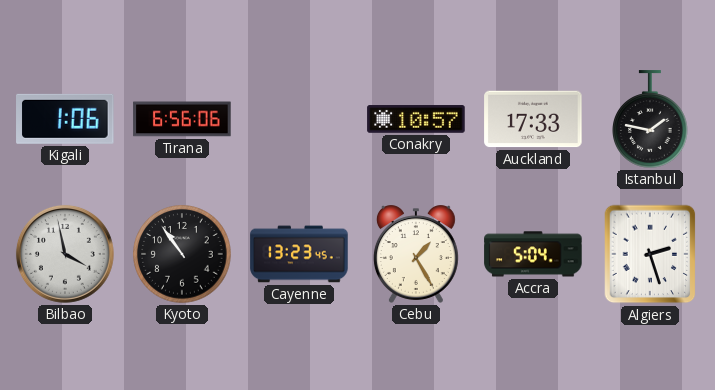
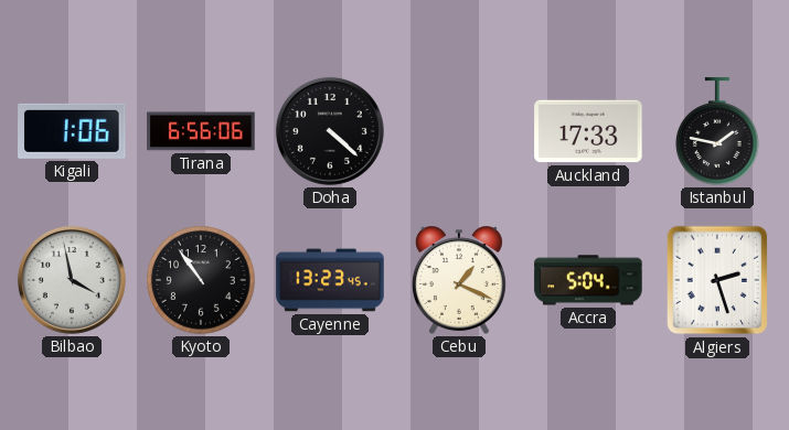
Doha: none -> 4:22
Conakry: 10:57 -> none
Cebu: 1:25 -> 1:19
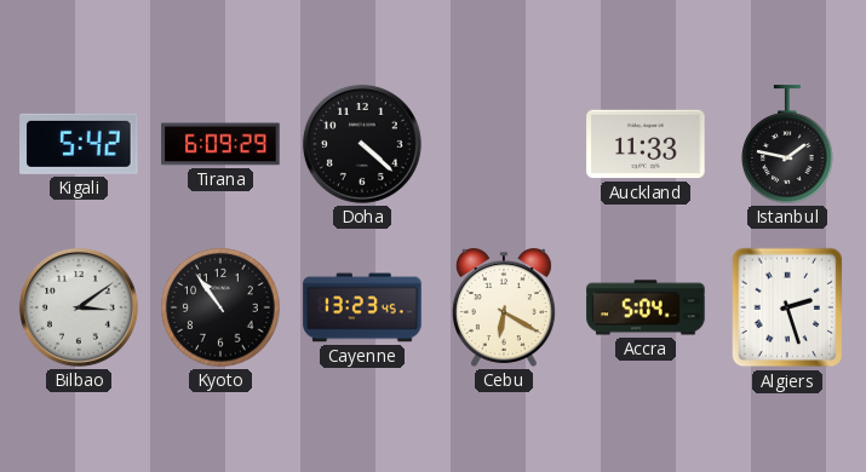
Kigali: 1:06 -> 5:42
Tirana: 6:56 -> 6:09
Auckland: 17:33 -> 11:33
Bilbao: 3:58 -> 3:09
Cebu: 1:19 -> 6:20
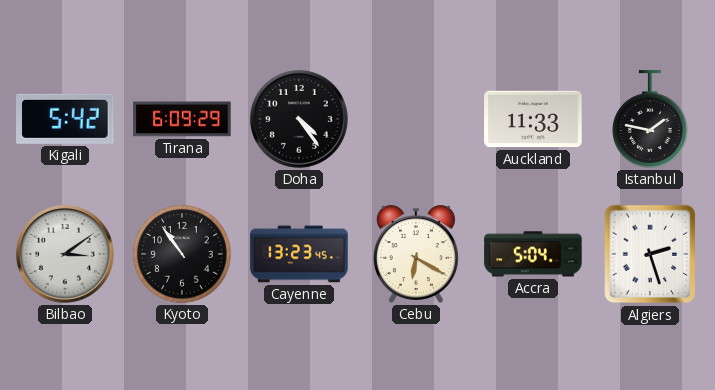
Doha: 4:22 -> 4:24
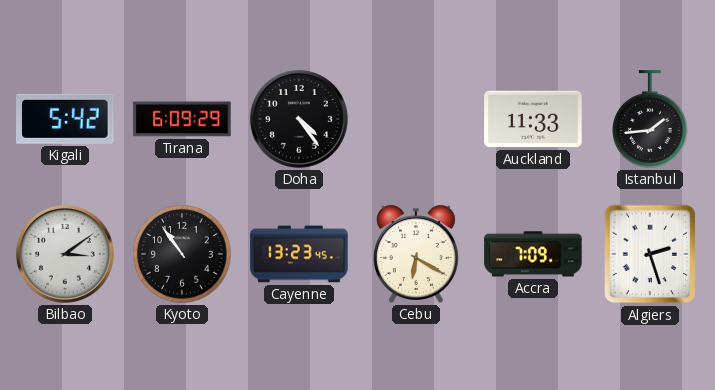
Istanbul: 1:47 -> 1:44
Accra: 5:04 -> 7:09
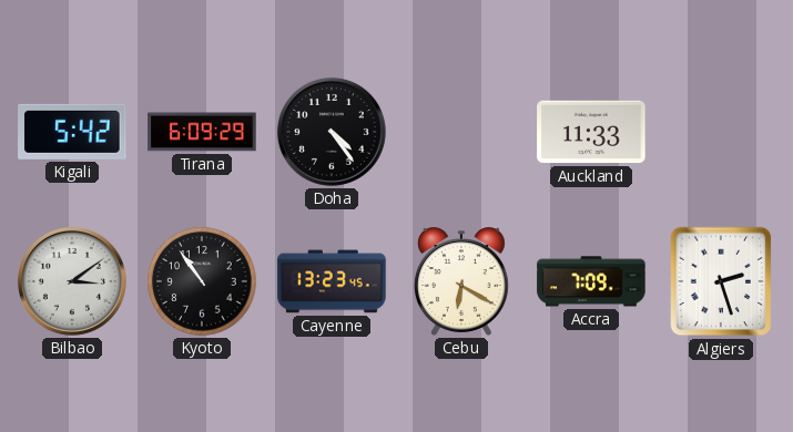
Istanbul: 1:44 -> none
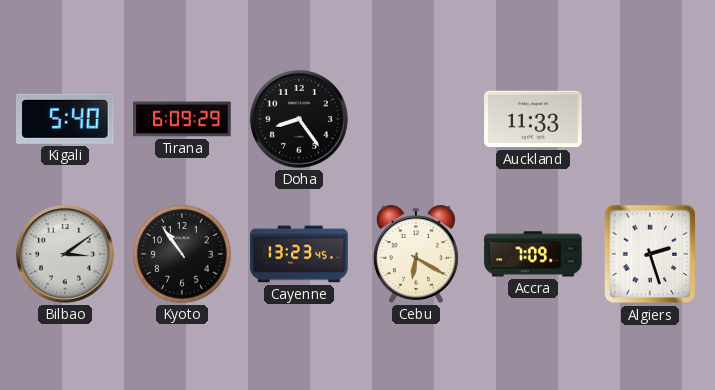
Kigali: 5:42 -> 5:40
Doha: 4:24 -> 8:24
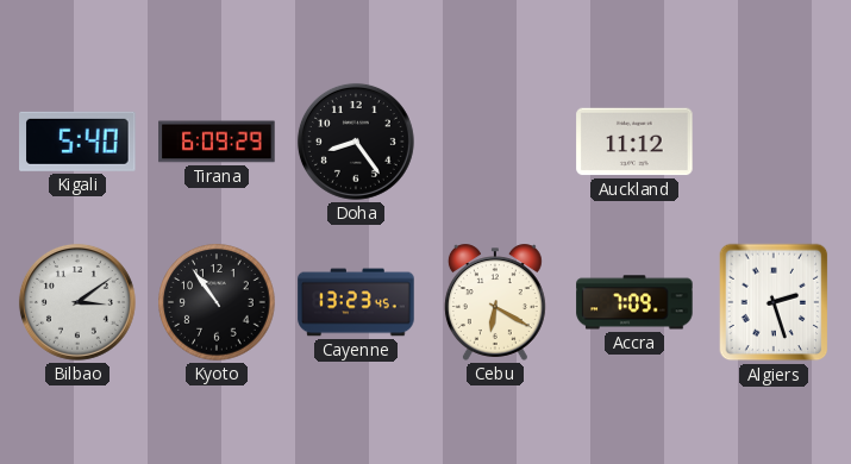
Auckland: 11:33 -> 11:12
